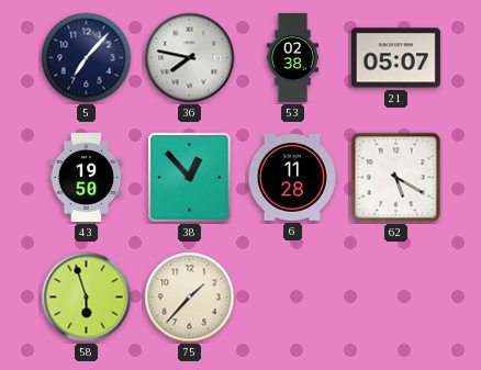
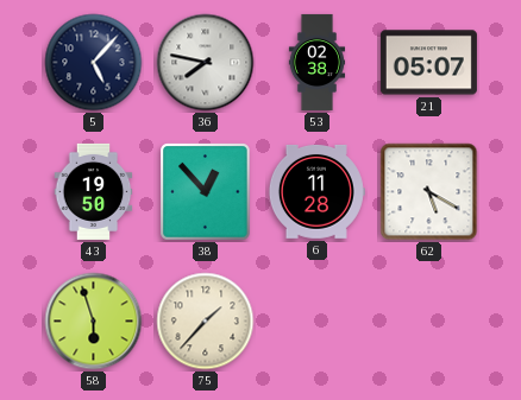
5: 7:07 -> 5:07
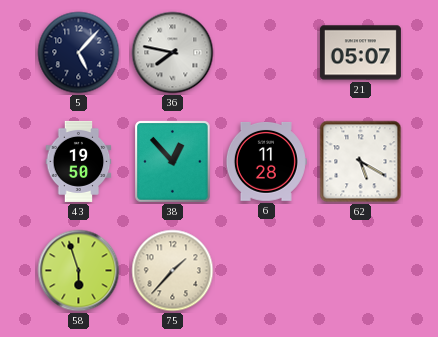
53: 02:38 -> none
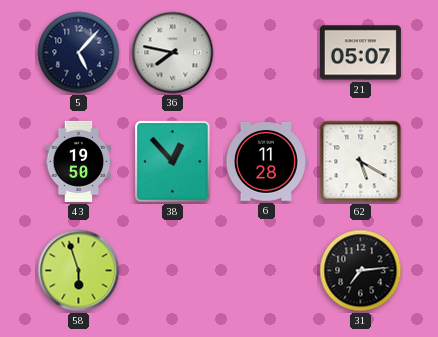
75: 1:37 -> none
31: none -> 7:14
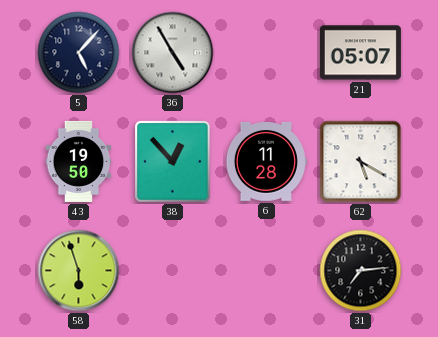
36: 7:47 -> 4:55
